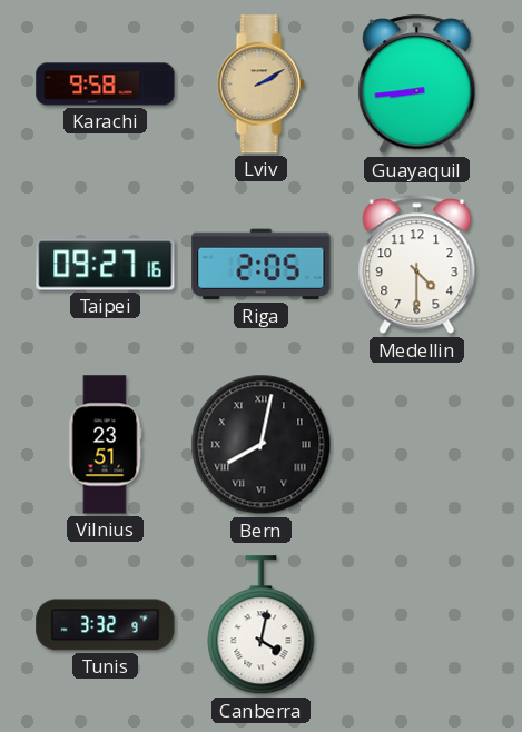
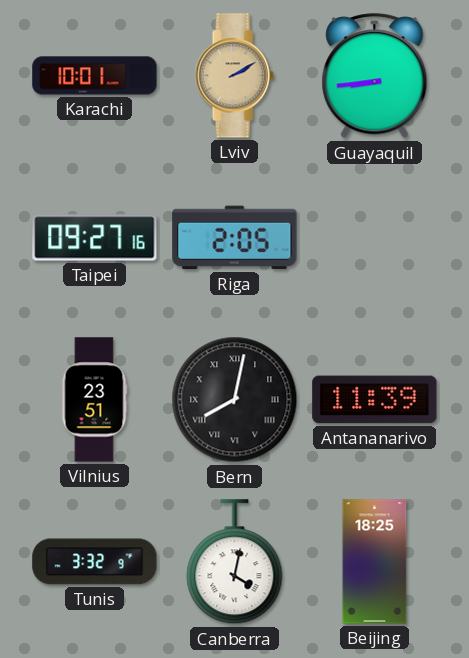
Karachi: 9:58 -> 10:01
Medellin: 4:30 -> none
Antananarivo: none -> 11:39
Beijing: none -> 18:25
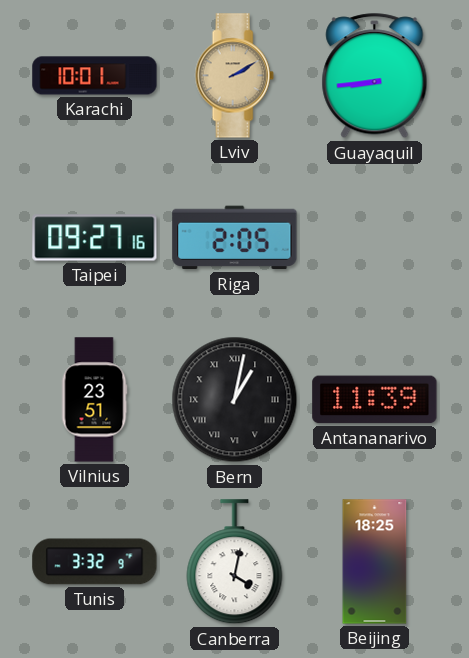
Bern: 8:02 -> 1:02
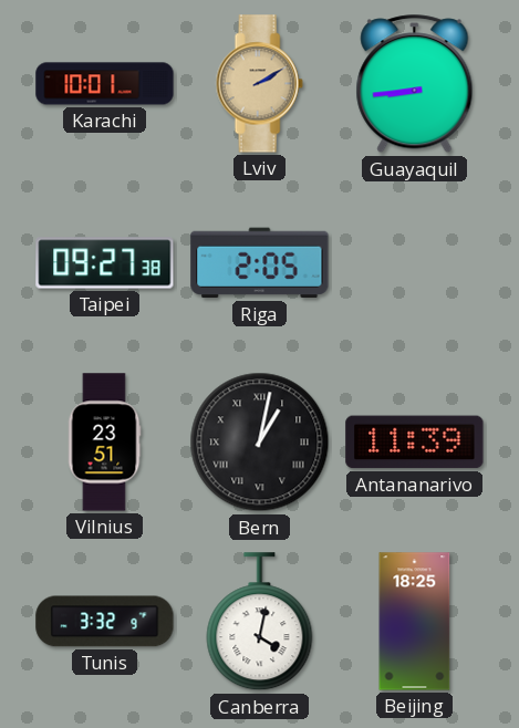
Taipei: 09:27:16 -> 09:27:38
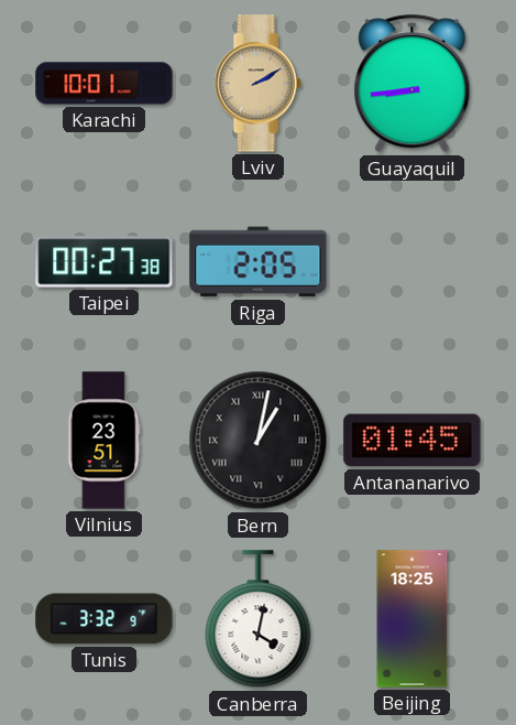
Taipei: 09:27 -> 00:27
Antananarivo: 11:39 -> 01:45
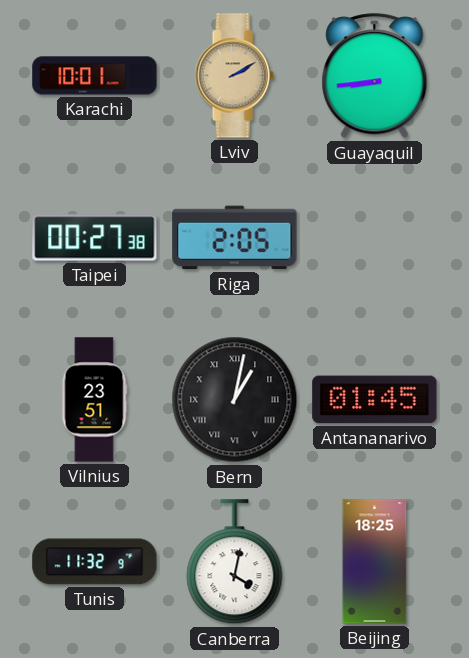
Tunis: 3:32 -> 11:32
